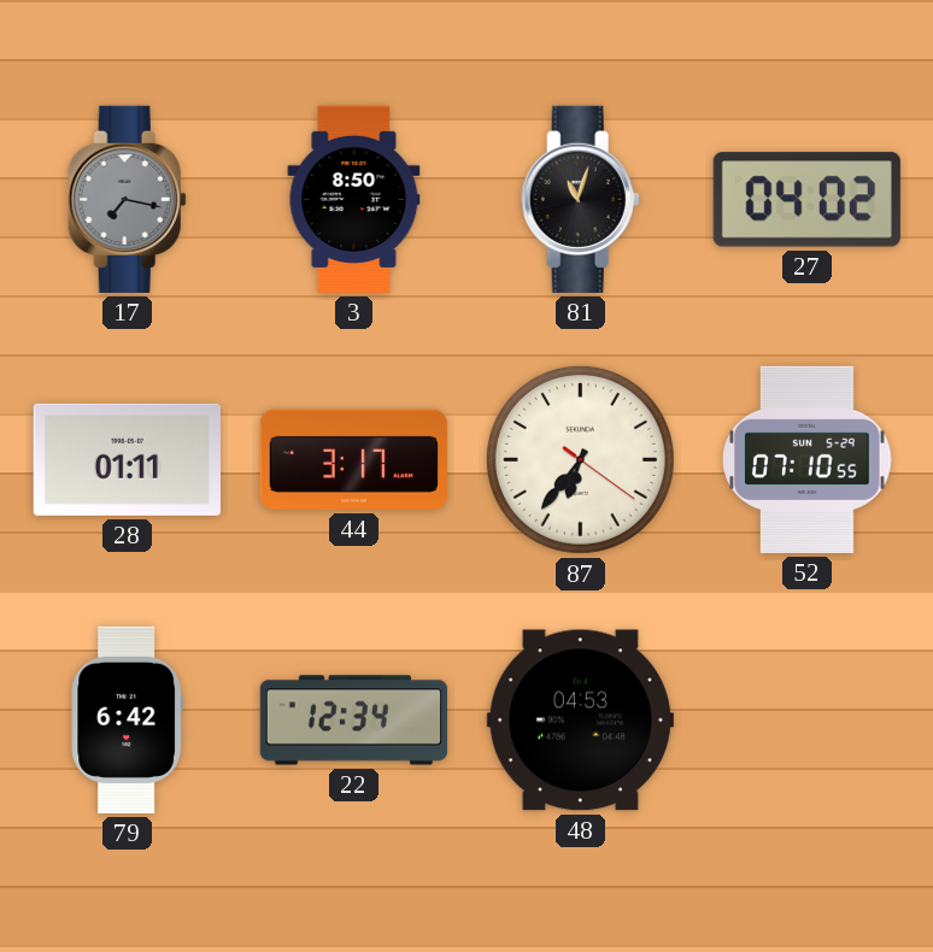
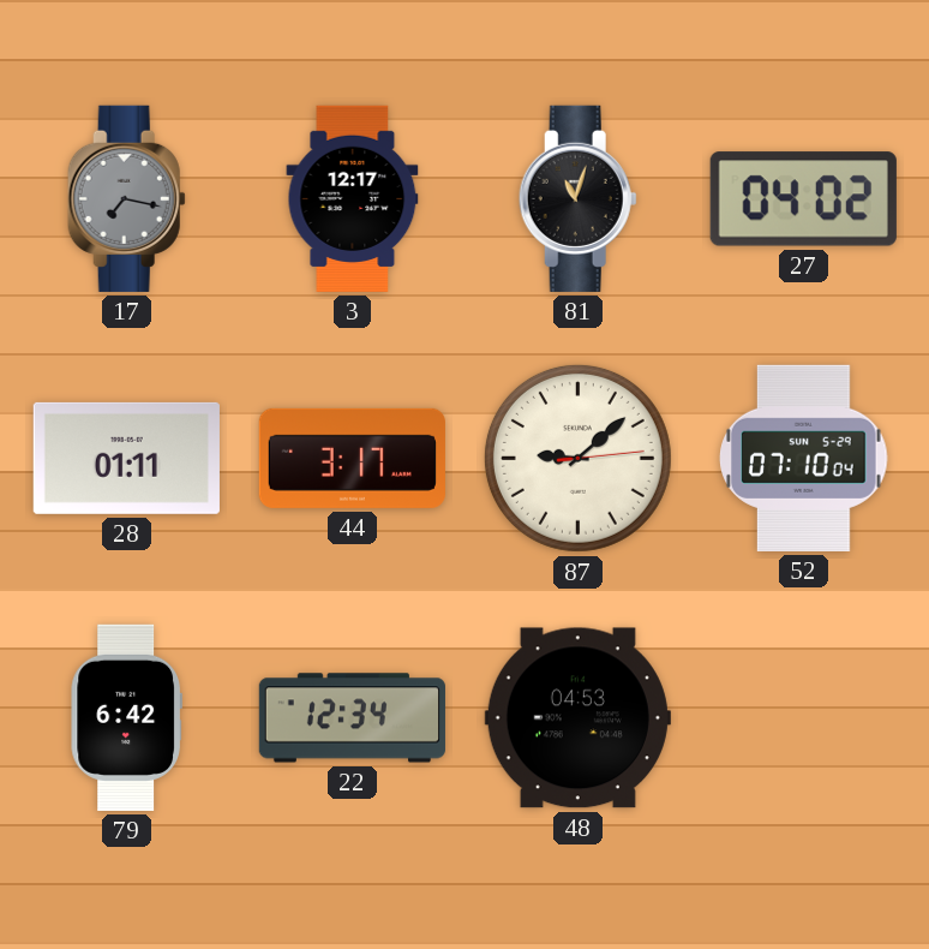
3: 8:50 -> 12:17
87: 6:36 -> 9:08
52: 07:10:55 -> 07:10:04
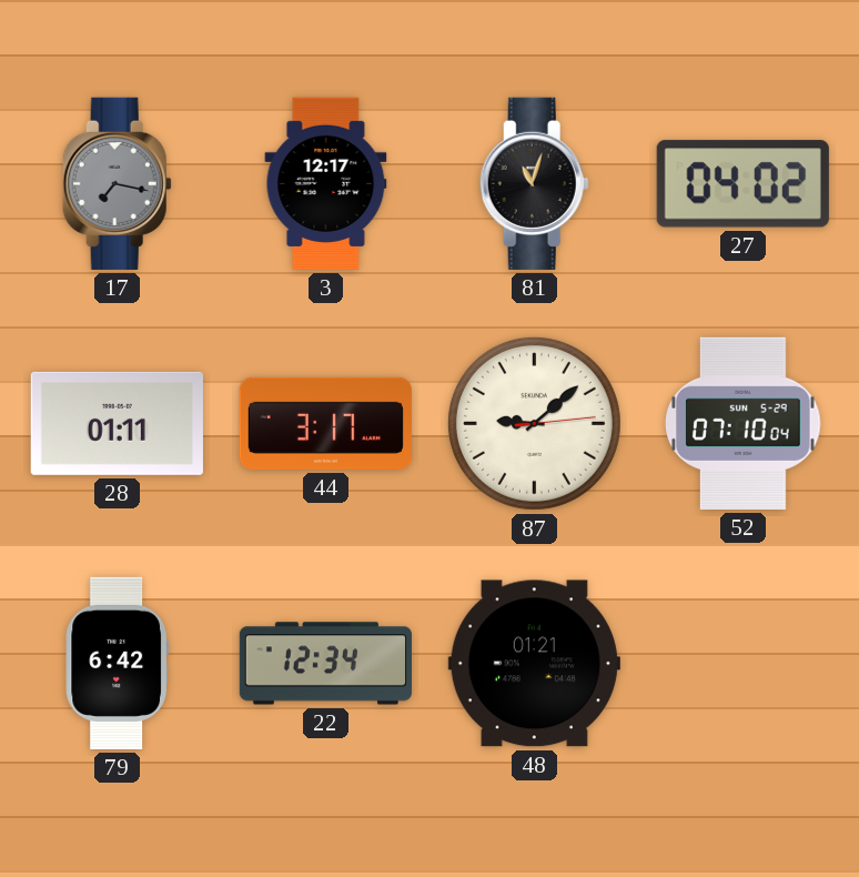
48: 04:53 -> 01:21
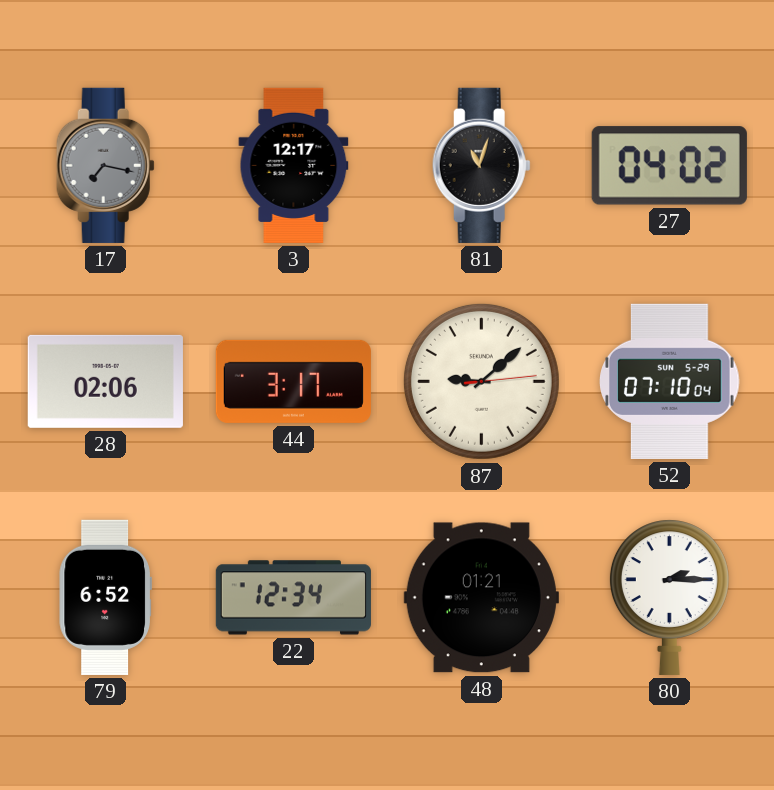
28: 01:11 -> 02:06
79: 6:42 -> 6:52
80: none -> 2:15
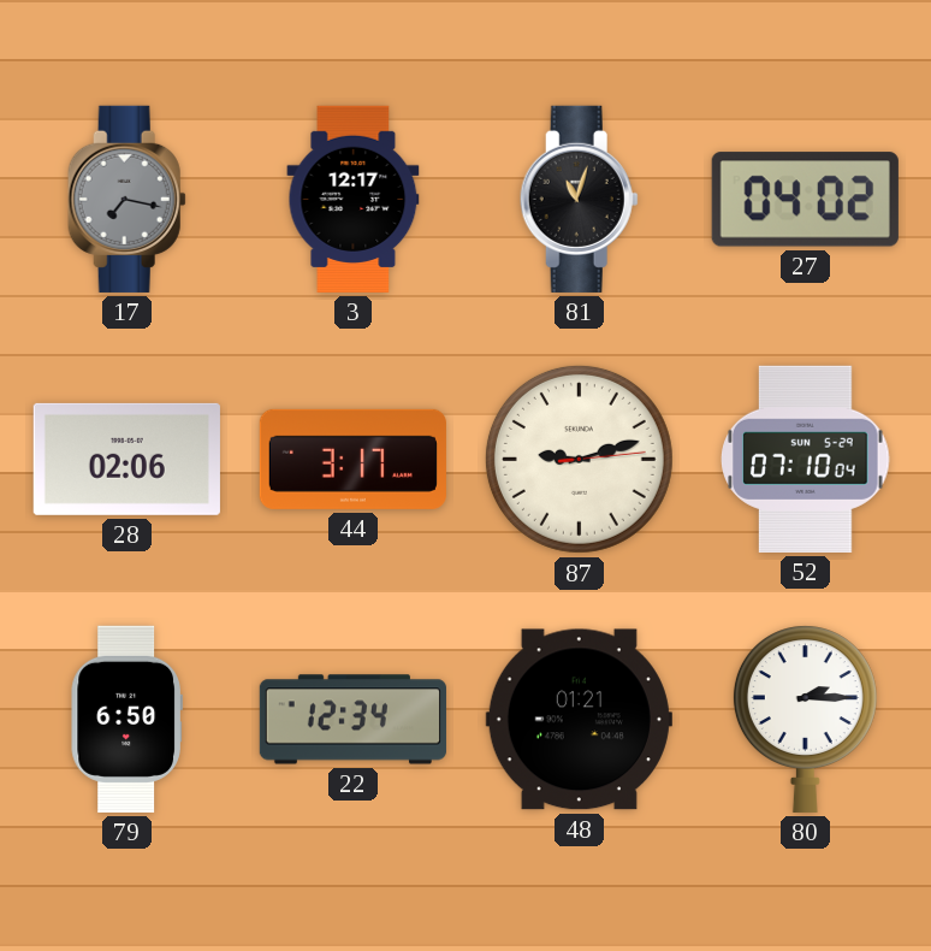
87: 9:08 -> 9:12
79: 6:52 -> 6:50
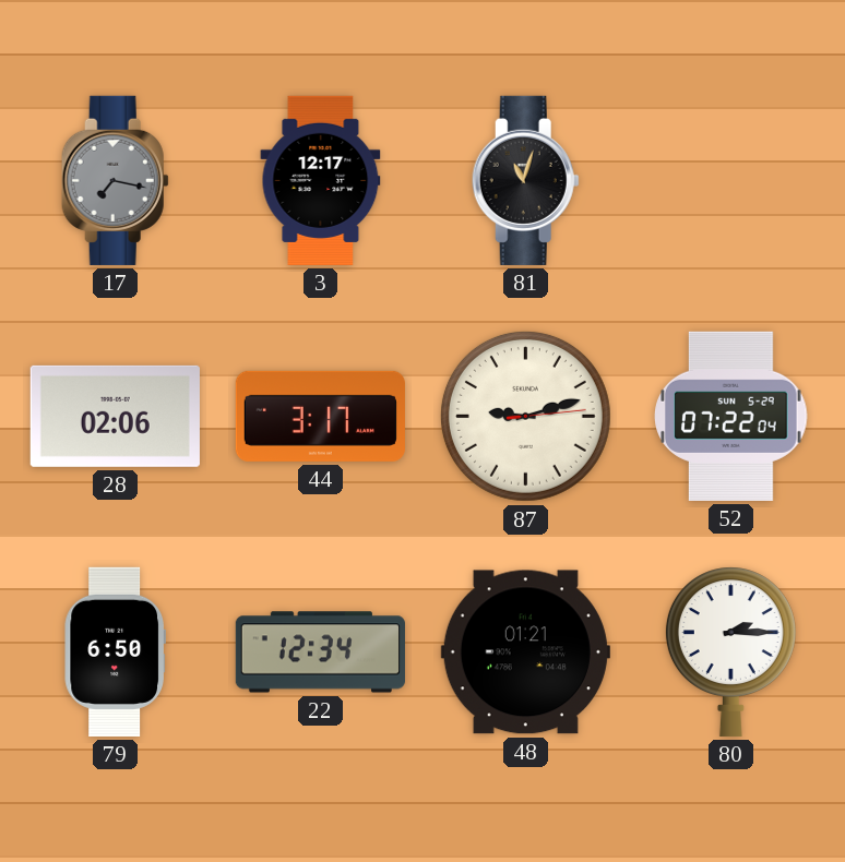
27: 04:02 -> none
52: 07:10 -> 07:22
